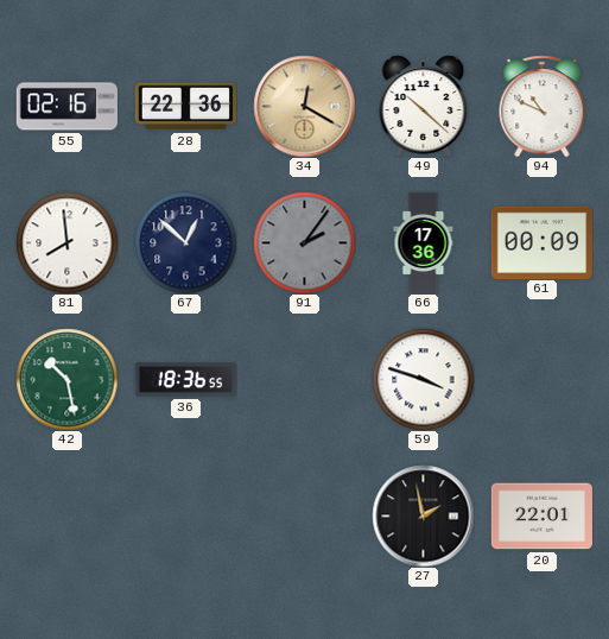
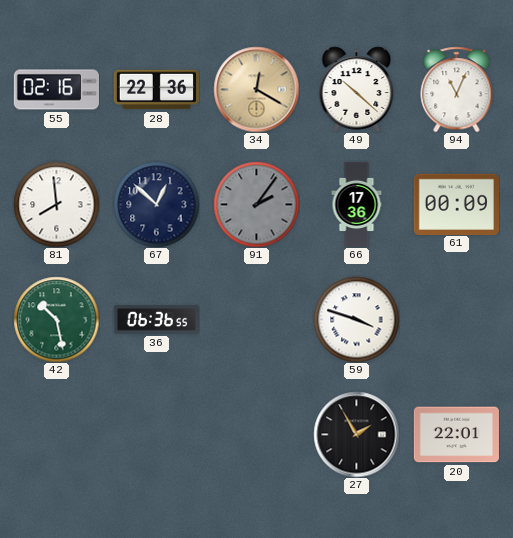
94: 10:49 -> 11:04
36: 18:36 -> 06:36
27: 1:58 -> 1:55
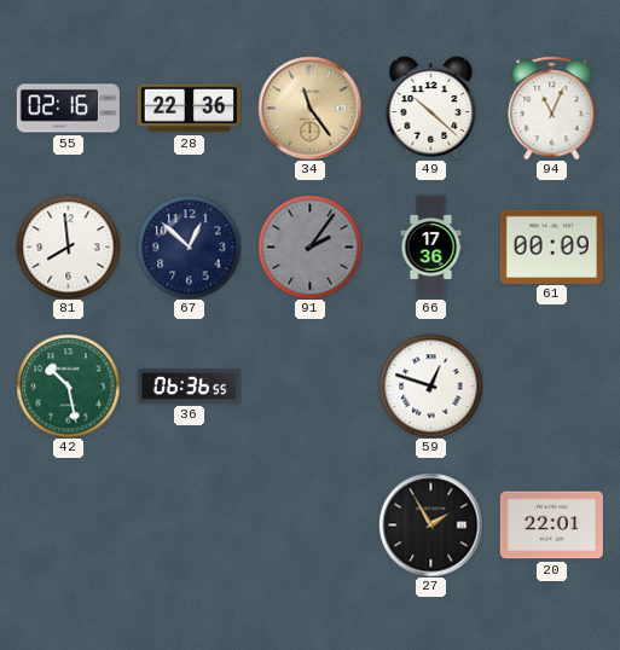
34: 12:20 -> 11:24
59: 3:48 -> 12:48
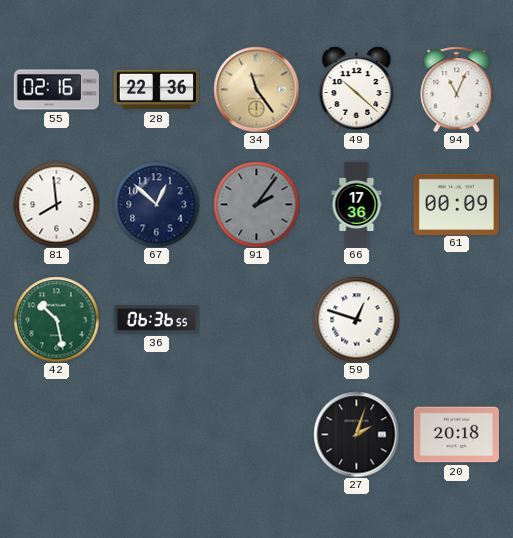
27: 1:55 -> 2:03
20: 22:01 -> 20:18
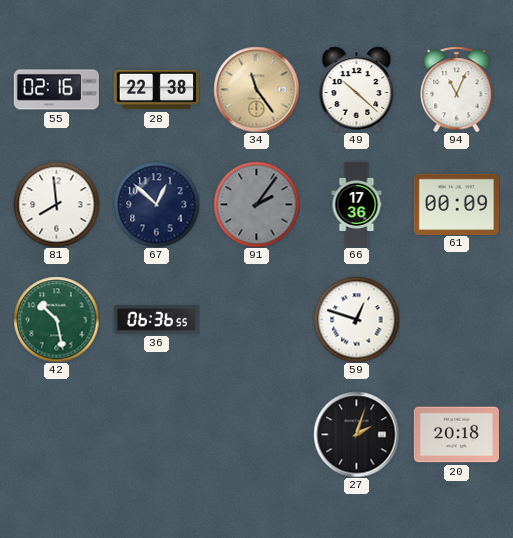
28: 22:36 -> 22:38
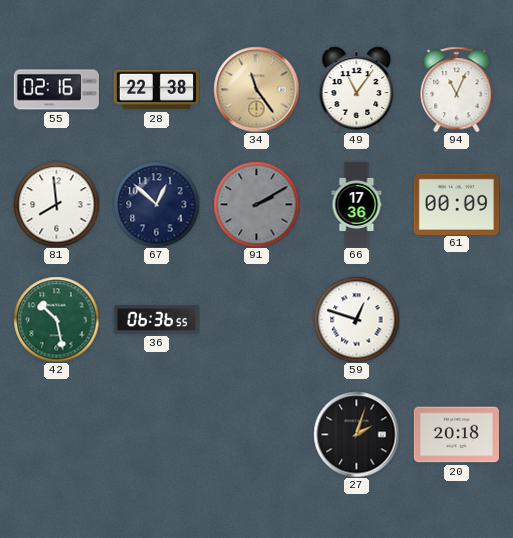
49: 10:22 -> 11:06
91: 2:06 -> 2:10
